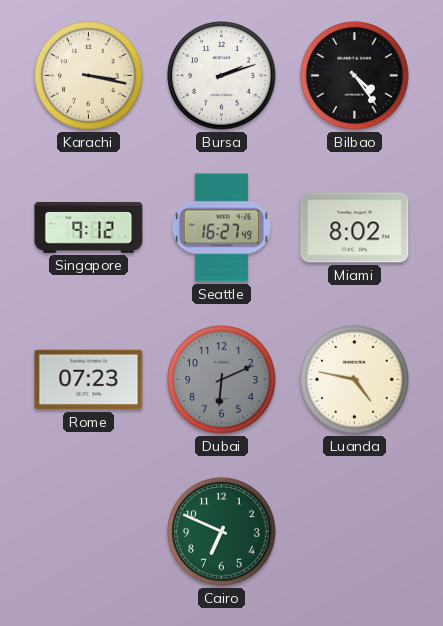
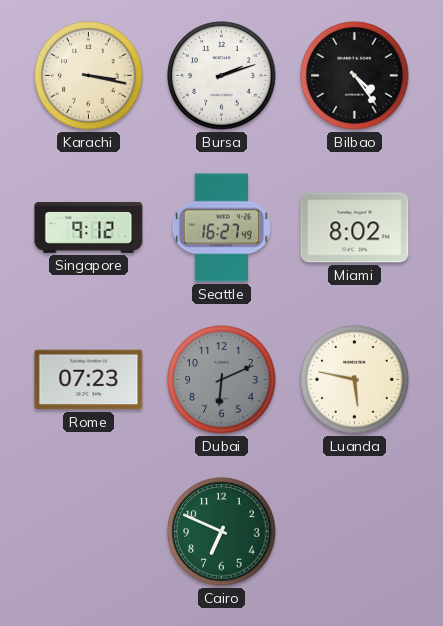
Luanda: 4:47 -> 5:47
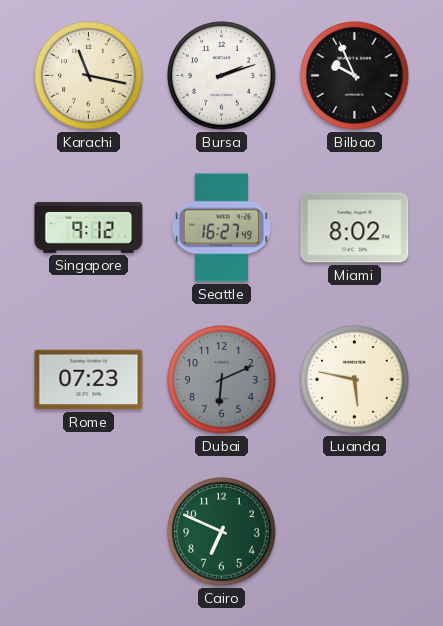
Karachi: 3:17 -> 11:17
Bilbao: 4:24 -> 9:56
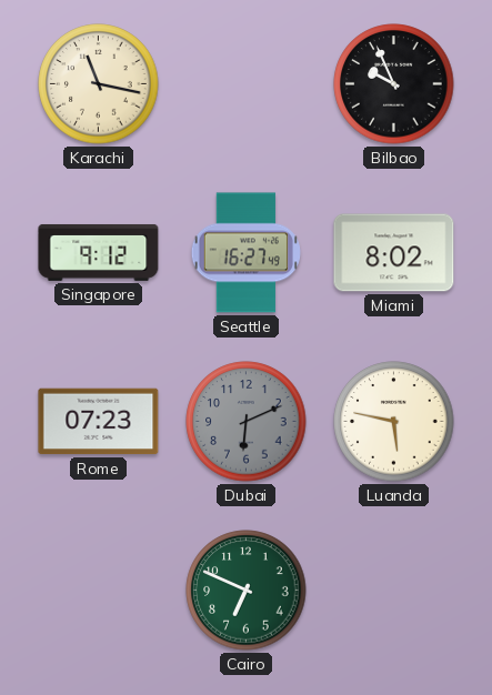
Bursa: 2:12 -> none
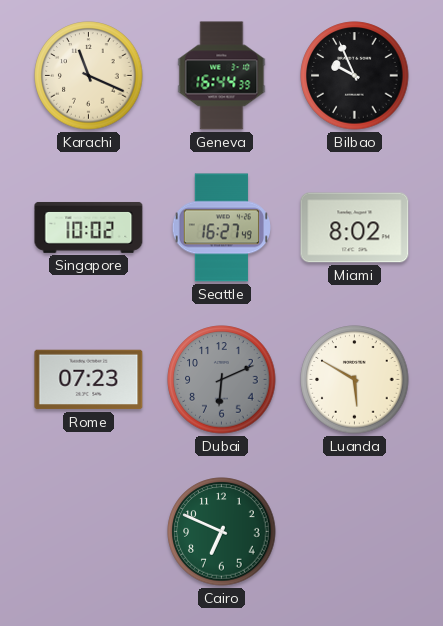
Karachi: 11:17 -> 11:19
Geneva: none -> 16:44
Singapore: 9:12 -> 10:02
Luanda: 5:47 -> 5:50
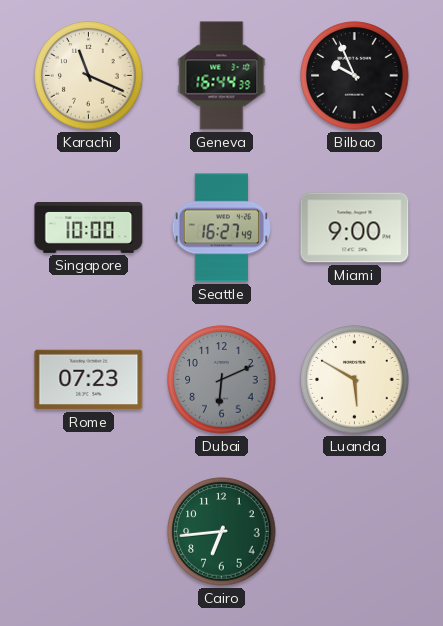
Singapore: 10:02 -> 10:00
Miami: 8:02 -> 9:00
Cairo: 6:49 -> 6:44
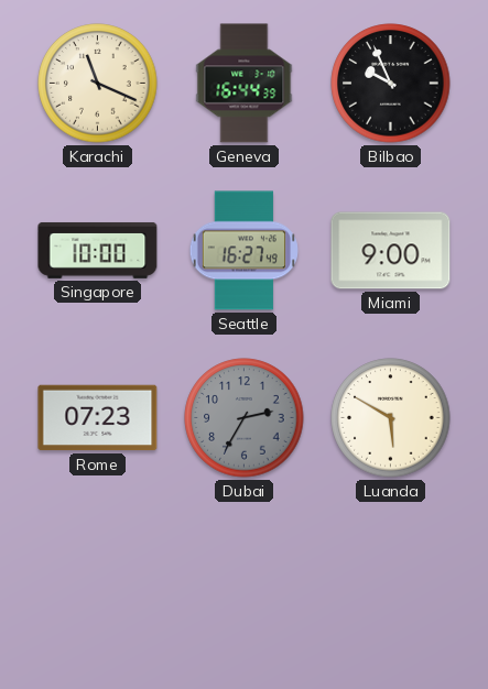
Dubai: 6:11 -> 2:35
Cairo: 6:44 -> none
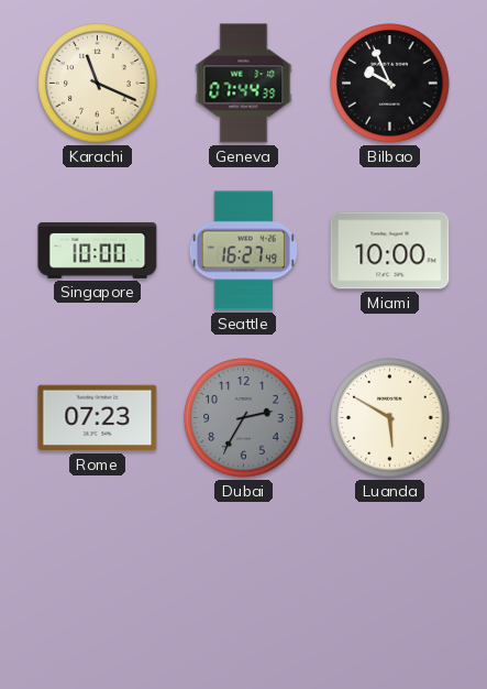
Geneva: 16:44 -> 07:44
Miami: 9:00 -> 10:00
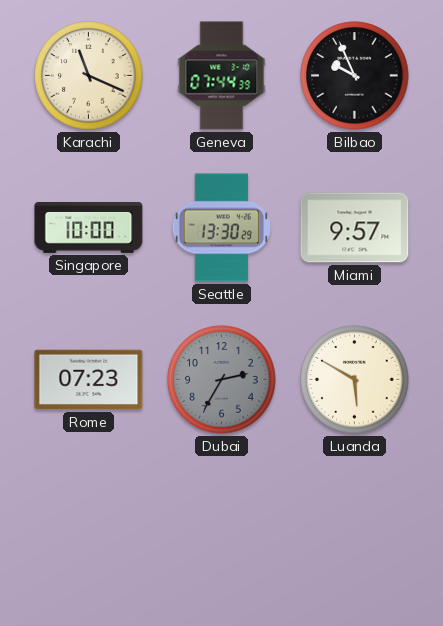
Seattle: 16:27 -> 13:30
Miami: 10:00 -> 9:57
